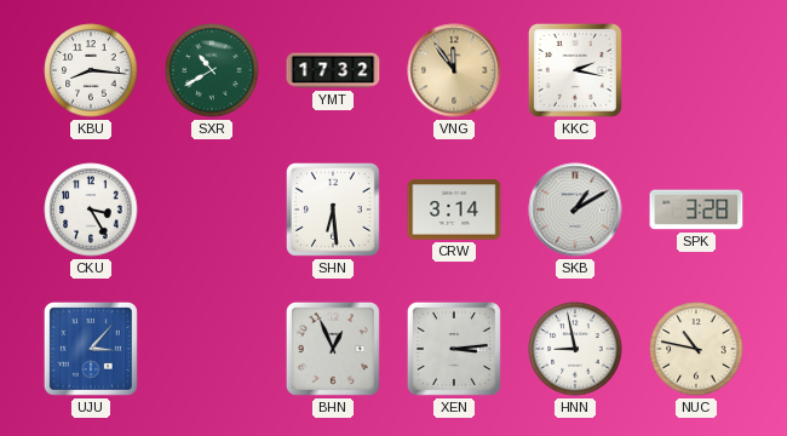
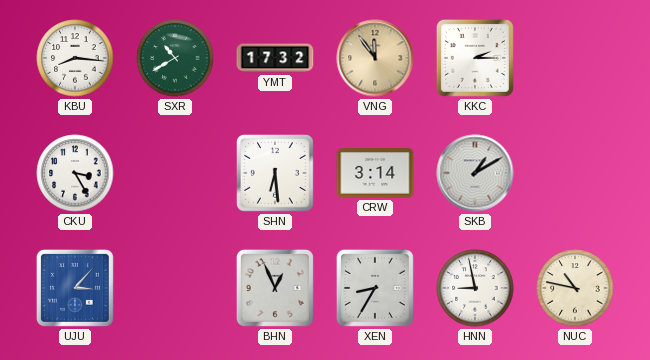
KKC: 2:17 -> 2:15
SPK: 3:28 -> none
XEN: 3:14 -> 8:35
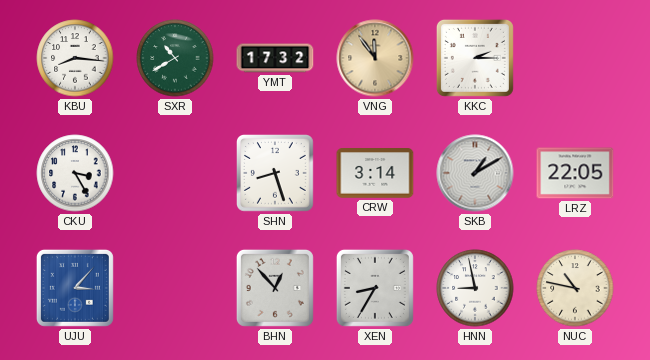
SHN: 6:29 -> 8:27
LRZ: none -> 22:05
BHN: 12:56 -> 12:53
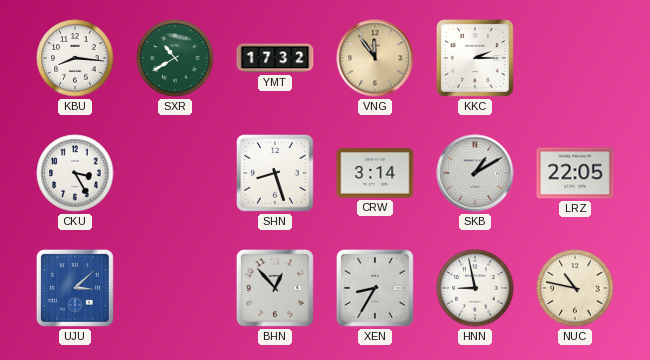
UJU: 3:07 -> 3:08
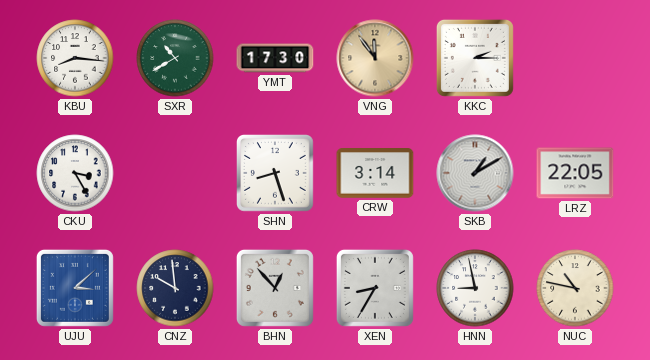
YMT: 17:32 -> 17:30
CNZ: none -> 9:59
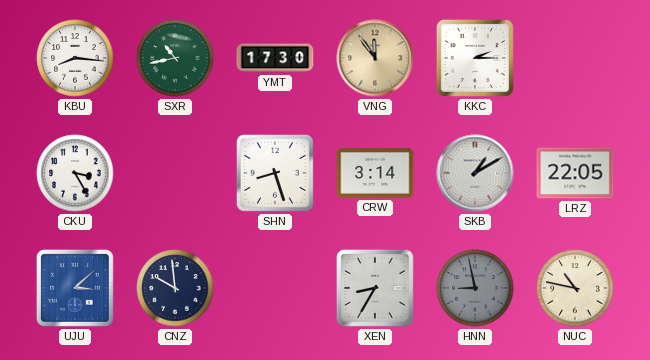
SXR: 10:40 -> 10:43
BHN: 12:53 -> none
HNN dial: white -> grey
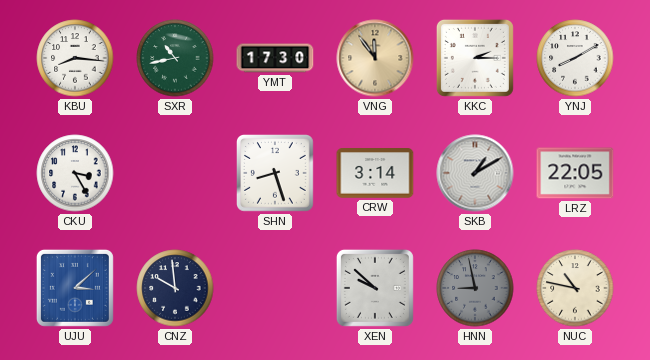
YNJ: none -> 8:10
XEN: 8:35 -> 9:52
